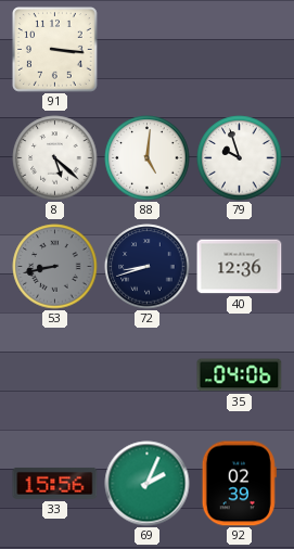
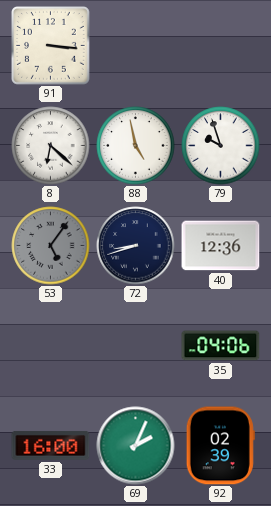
8: 5:22 -> 6:22
88: 5:01 -> 4:58
53: 8:43 -> 5:06
33: 15:56 -> 16:00
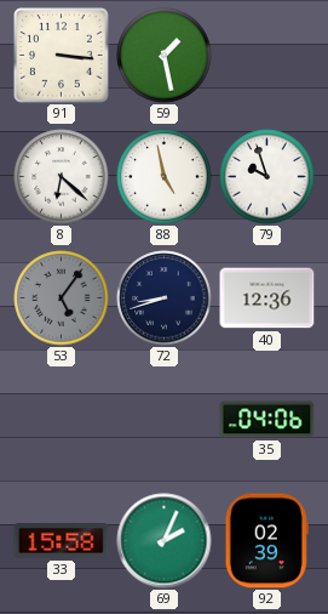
59: none -> 1:28
33: 16:00 -> 15:58
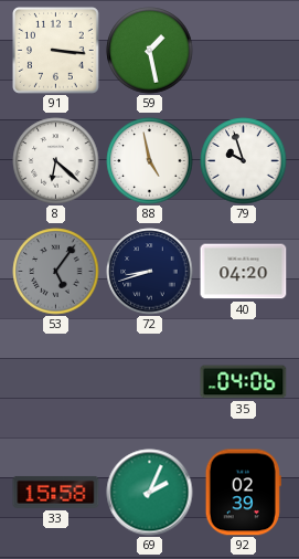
40: 12:36 -> 04:20
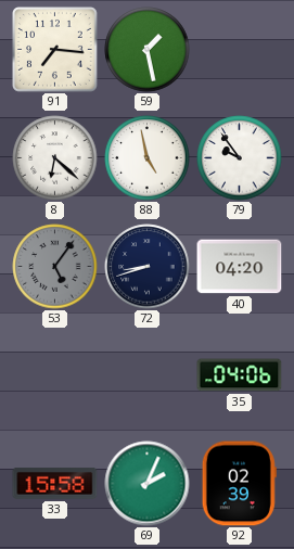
91: 3:16 -> 7:16
79: 9:57 -> 9:54
